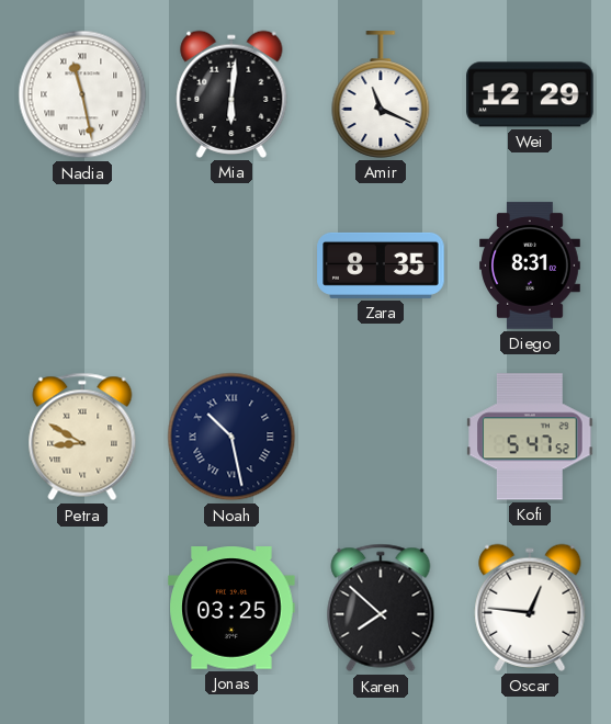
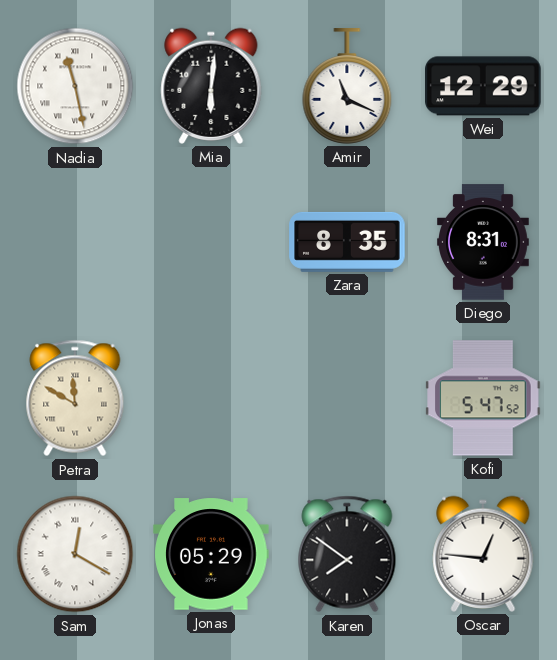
Petra: 8:50 -> 11:50
Noah: 10:28 -> none
Sam: none -> 12:20
Jonas: 03:25 -> 05:29
Karen: 7:52 -> 7:51
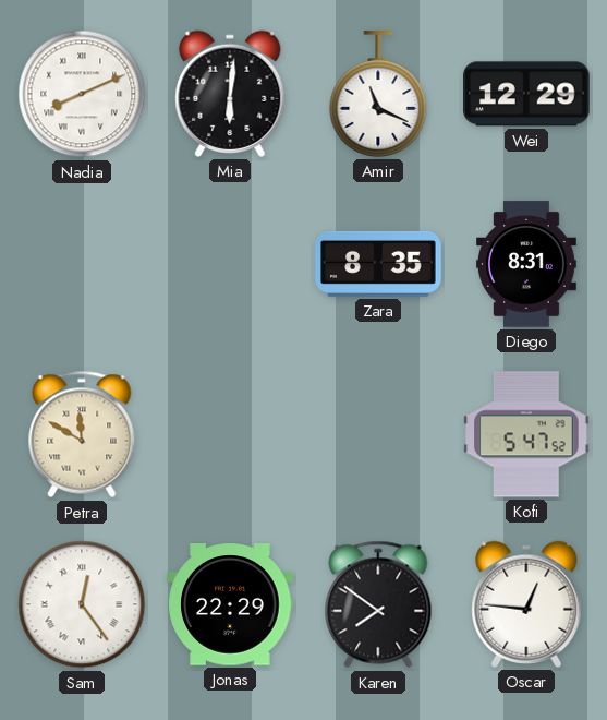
Nadia: 11:28 -> 8:11
Sam: 12:20 -> 12:24
Jonas: 05:29 -> 22:29
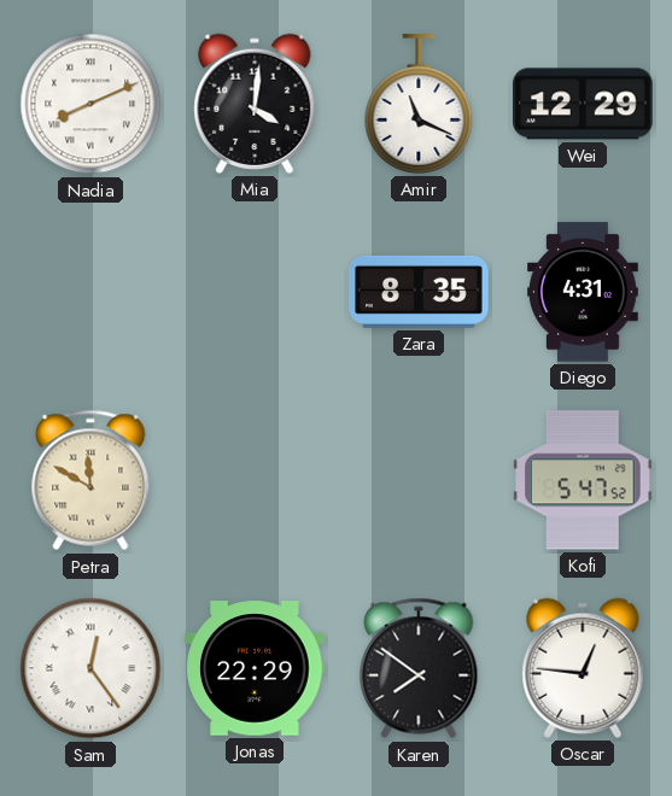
Mia: 6:01 -> 4:01
Diego: 8:31 -> 4:31
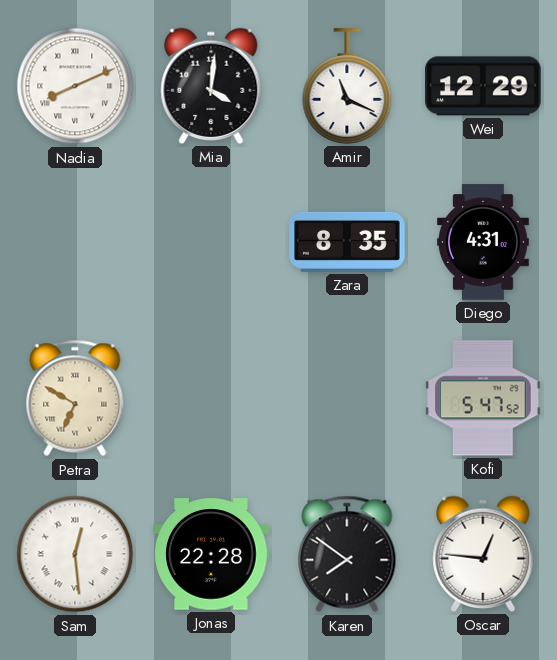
Petra: 11:50 -> 6:50
Sam: 12:24 -> 12:29
Jonas: 22:29 -> 22:28
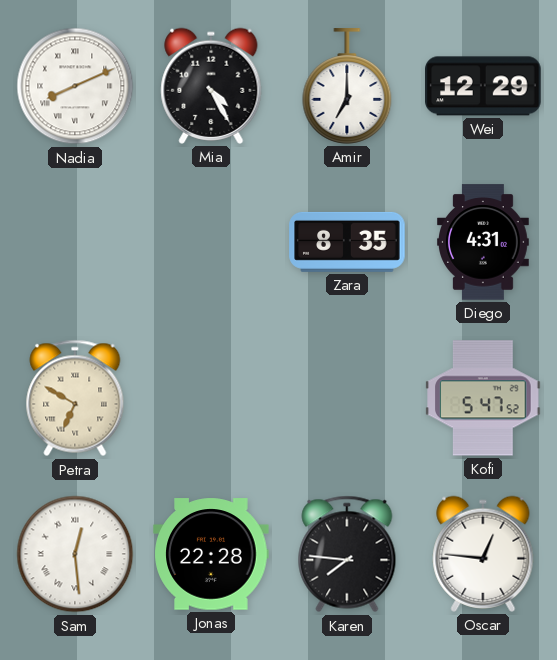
Mia: 4:01 -> 4:25
Amir: 11:19 -> 7:00
Karen: 7:51 -> 7:46
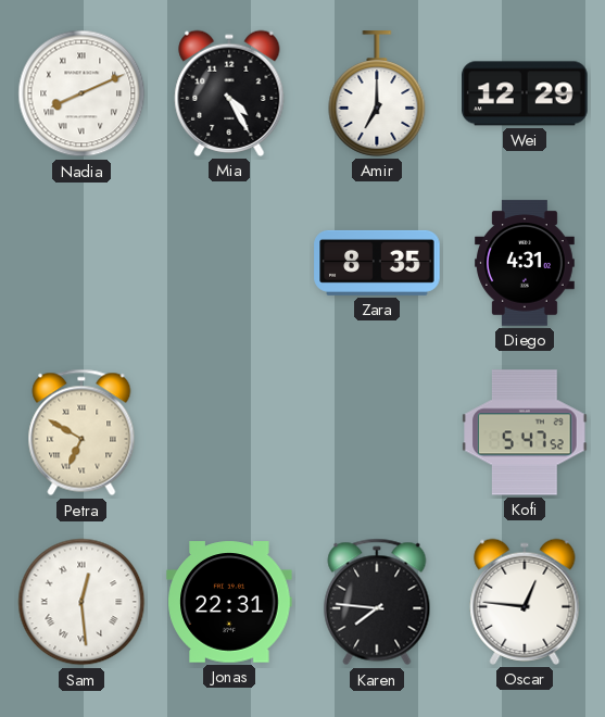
Jonas: 22:28 -> 22:31
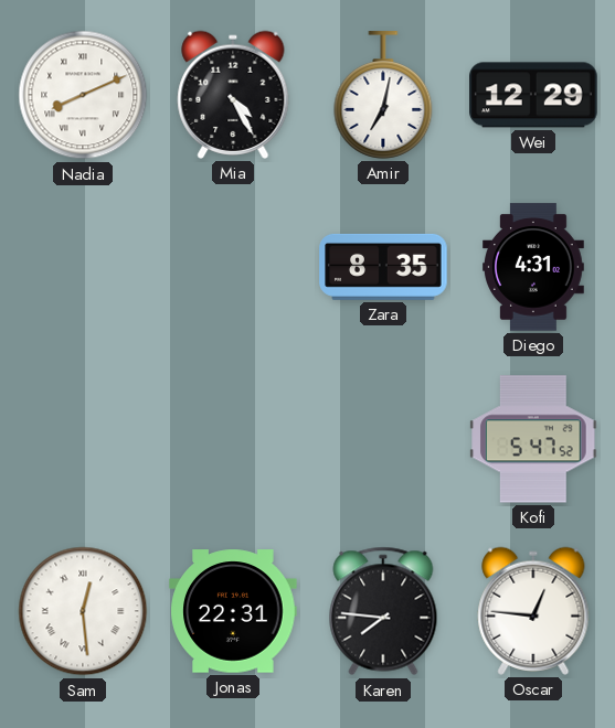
Amir: 7:00 -> 7:02
Petra: 6:50 -> none
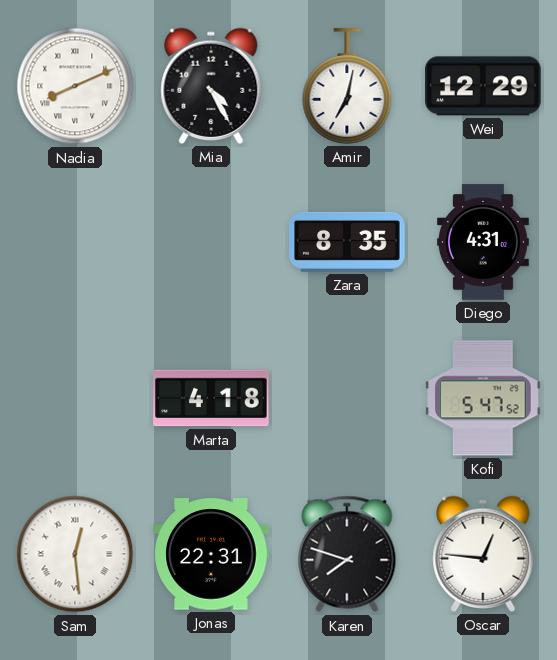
Marta: none -> 4:18
Karen: 7:46 -> 7:48
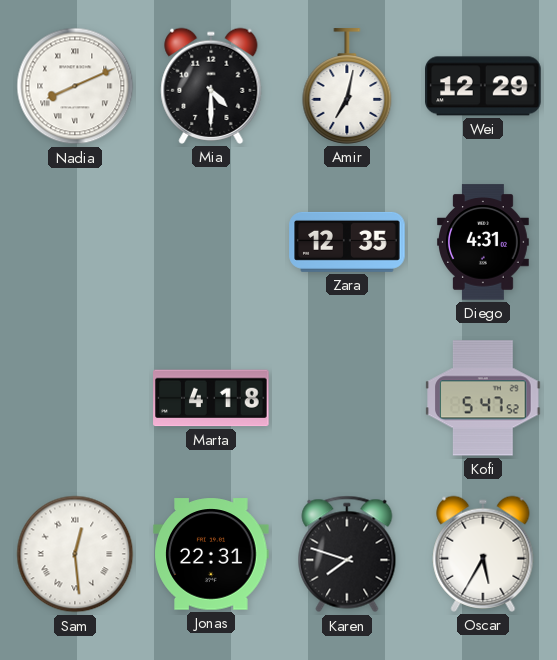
Mia: 4:25 -> 4:30
Zara: 8:35 -> 12:35
Oscar: 12:46 -> 5:35
